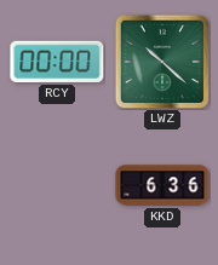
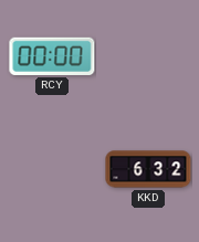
LWZ: 10:22 -> none
KKD: 6:36 -> 6:32
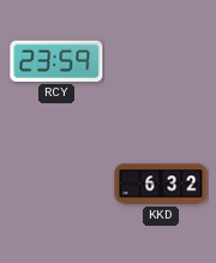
RCY: 00:00 -> 23:59
